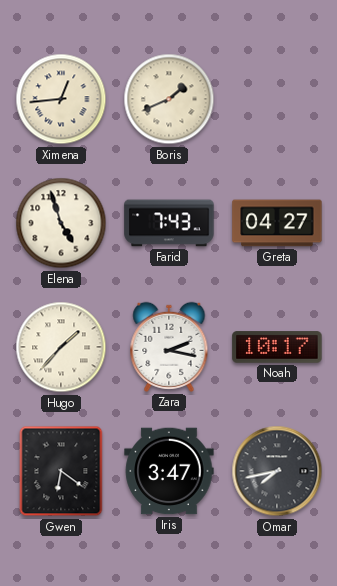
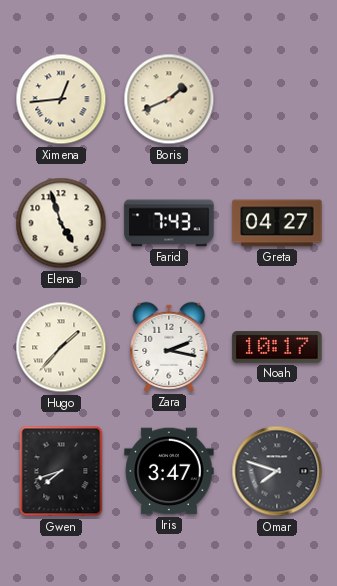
Gwen: 6:21 -> 7:42
Omar: 7:43 -> 7:48
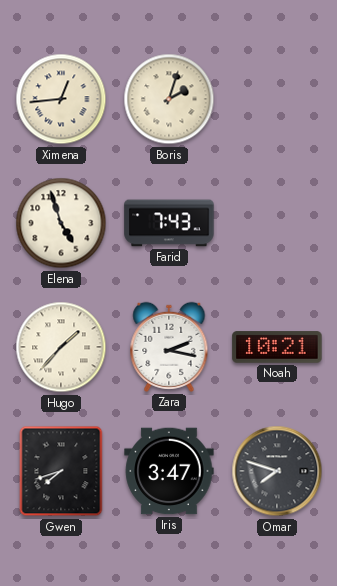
Boris: 1:41 -> 2:03
Greta: 04:27 -> none
Noah: 10:17 -> 10:21
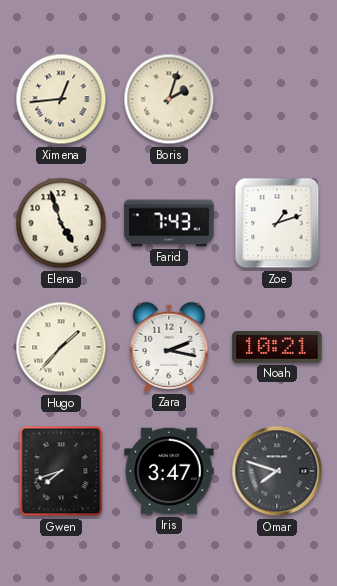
Zoe: none -> 1:12
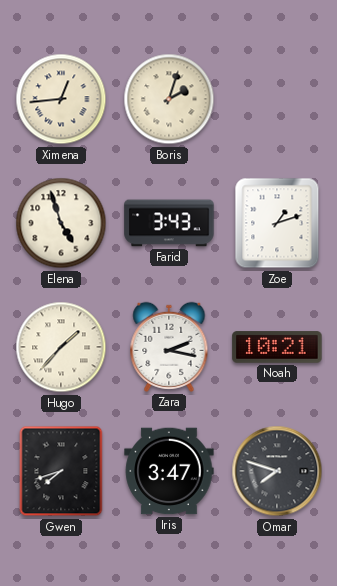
Farid: 7:43 -> 3:43
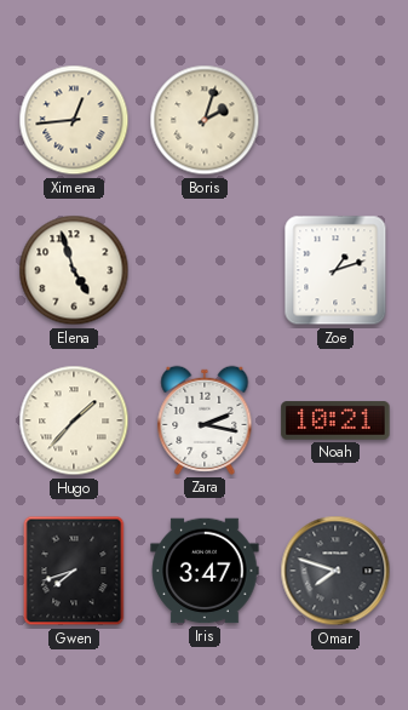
Farid: 3:43 -> none
